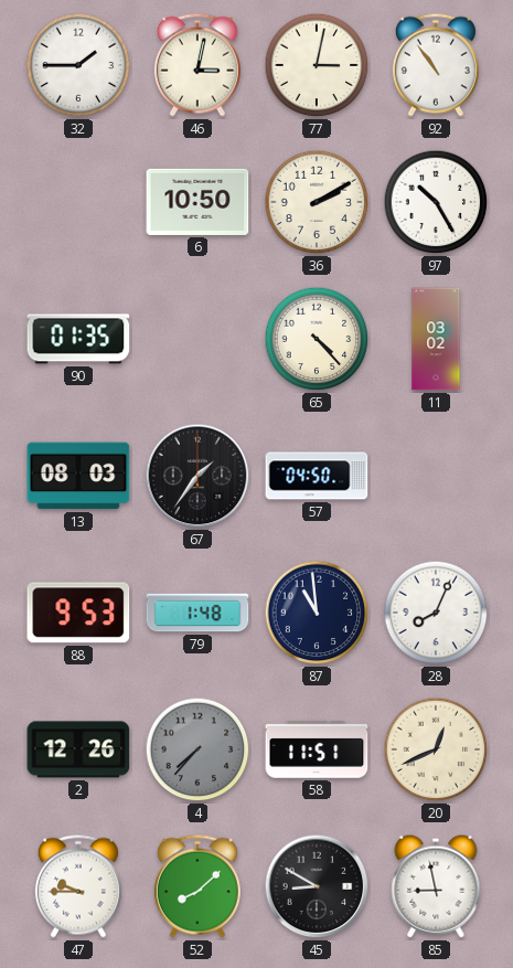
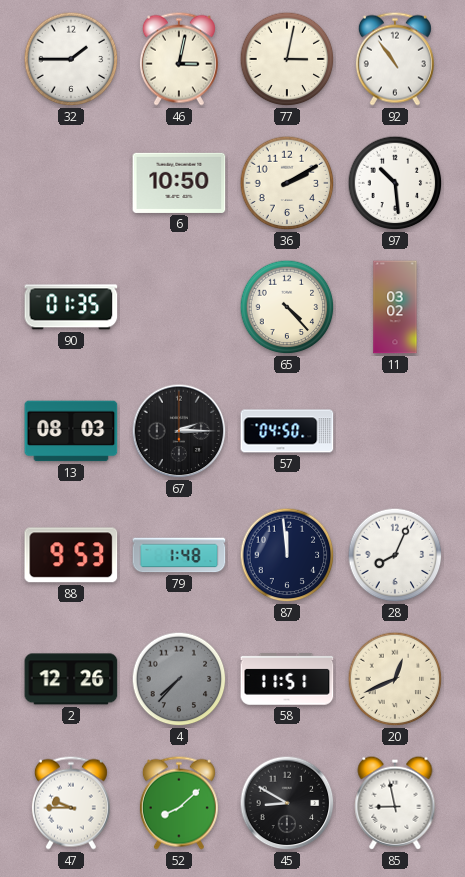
97: 10:25 -> 10:29
67: 1:36 -> 2:15
87: 10:59 -> 11:59
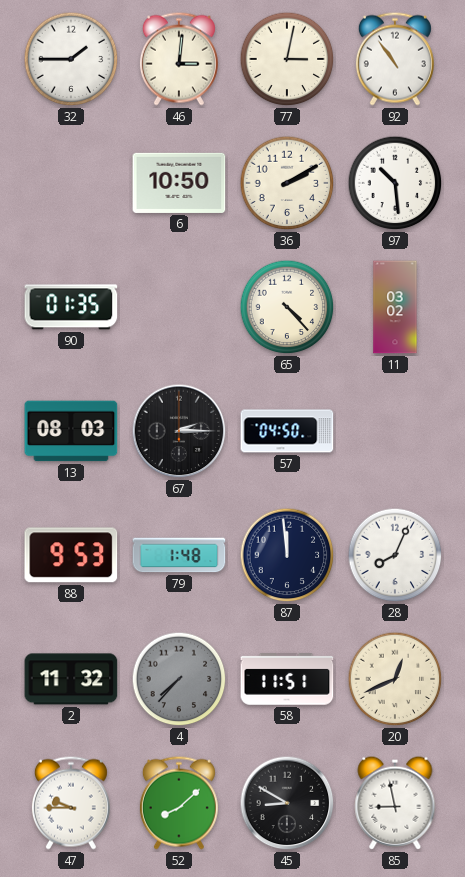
46: 3:02 -> 3:01
2: 12:26 -> 11:32
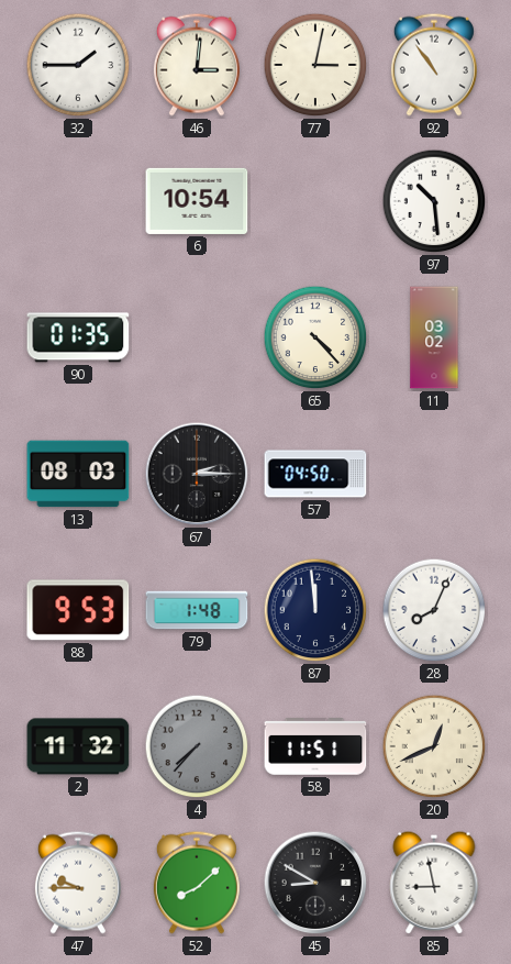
6: 10:50 -> 10:54
36: 2:10 -> none
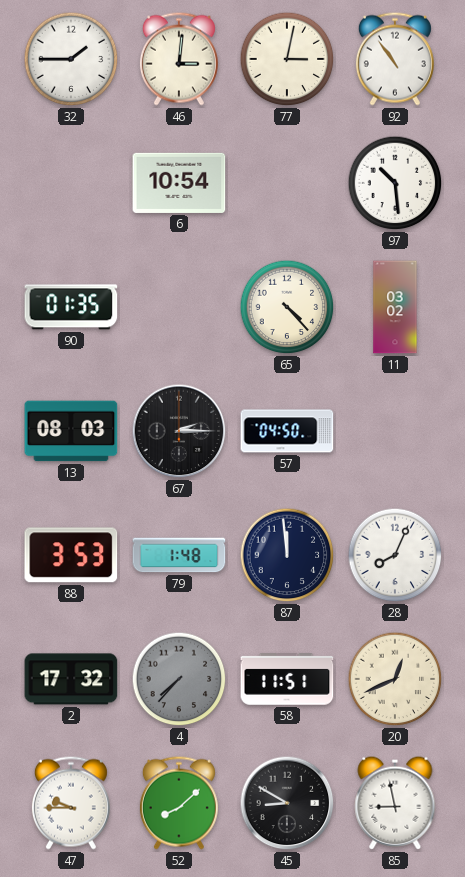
88: 9:53 -> 3:53
2: 11:32 -> 17:32
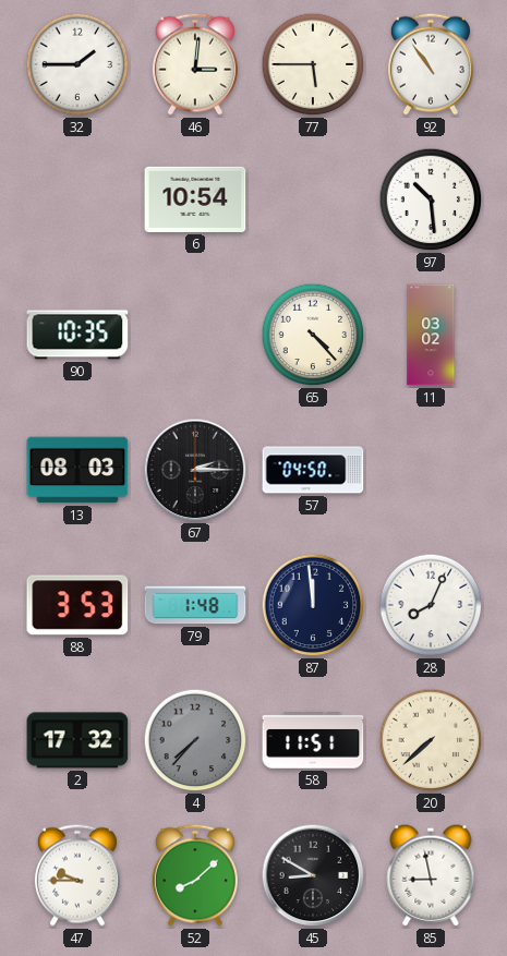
77: 3:02 -> 5:45
90: 01:35 -> 10:35
20: 12:41 -> 7:38
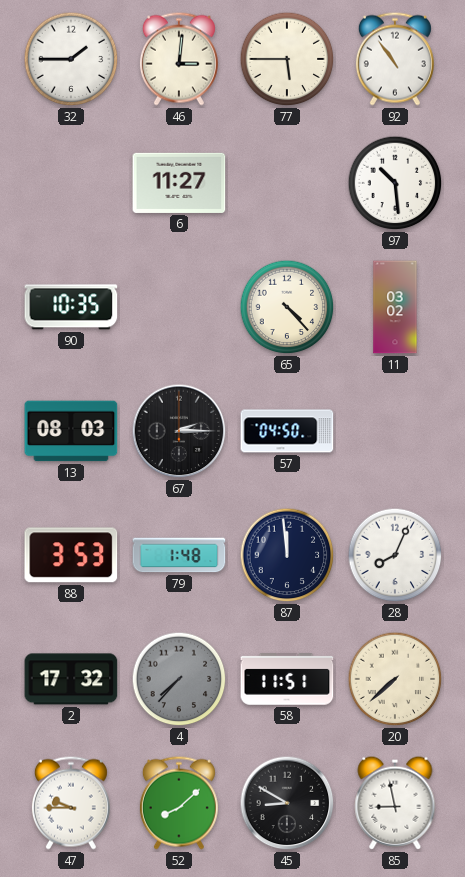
6: 10:54 -> 11:27
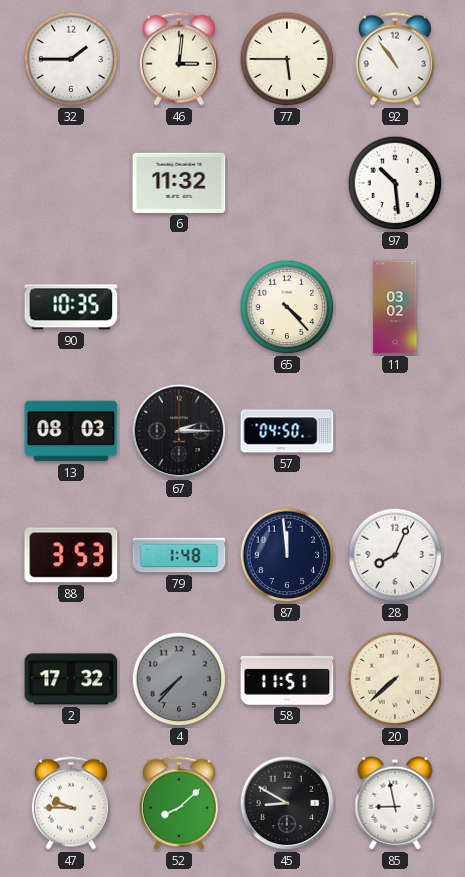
6: 11:27 -> 11:32
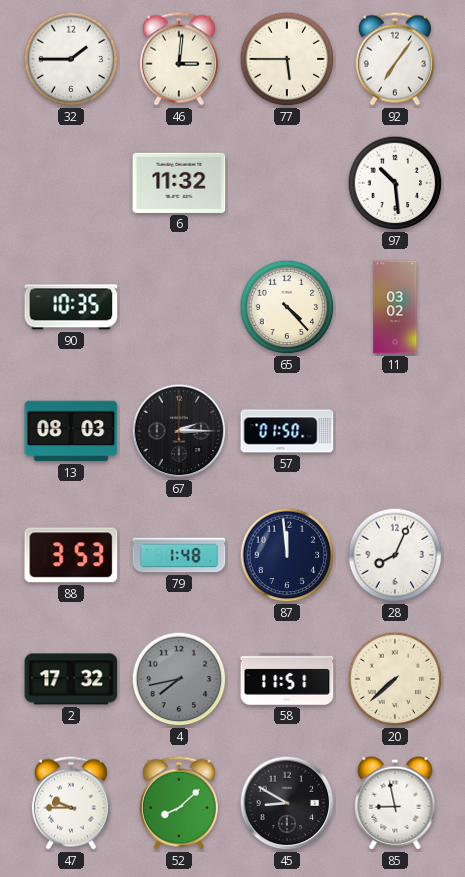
92: 10:54 -> 7:06
57: 04:50 -> 01:50
4: 7:37 -> 7:43
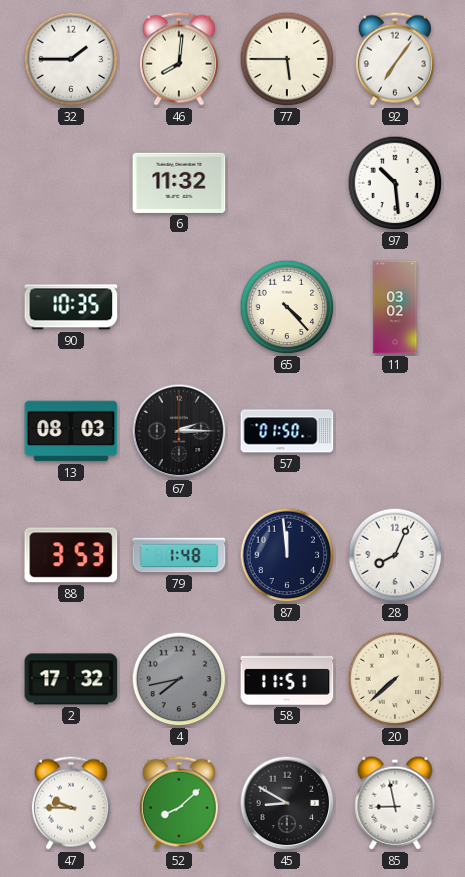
46: 3:01 -> 8:01
